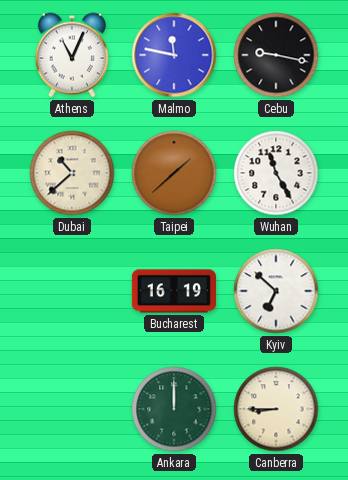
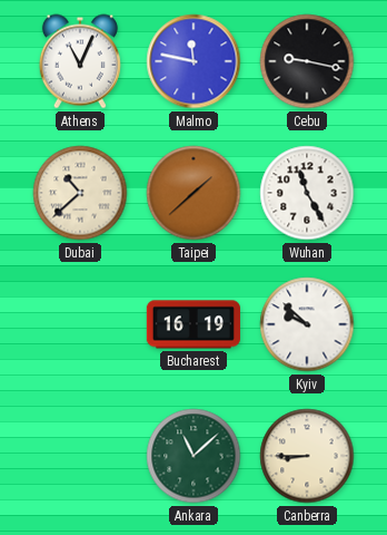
Kyiv: 6:52 -> 9:52
Ankara: 12:00 -> 11:08
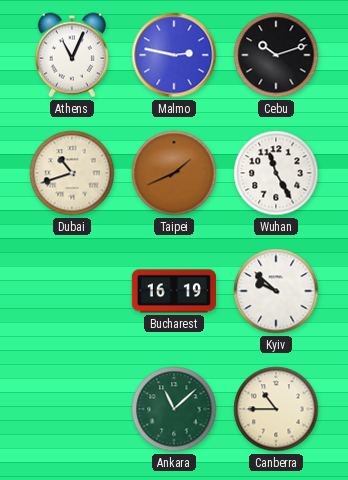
Malmo: 11:47 -> 2:47
Cebu: 9:17 -> 10:12
Dubai: 10:38 -> 10:42
Taipei: 1:38 -> 1:41
Canberra: 8:45 -> 10:45
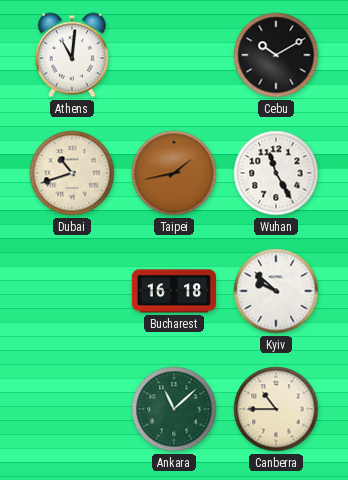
Athens: 11:04 -> 11:01
Malmo: 2:47 -> none
Cebu: 10:12 -> 10:10
Taipei: 1:41 -> 1:43
Bucharest: 16:19 -> 16:18
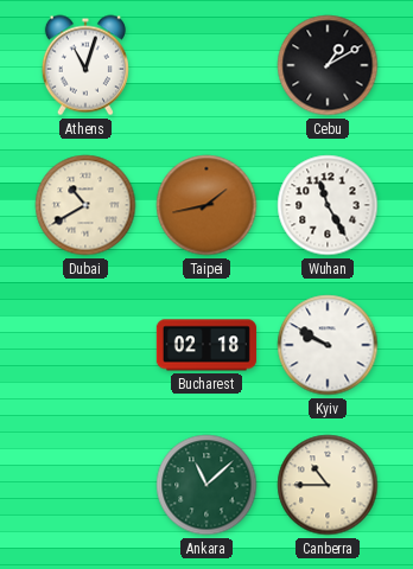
Athens: 11:01 -> 11:03
Cebu: 10:10 -> 1:10
Dubai: 10:42 -> 10:40
Bucharest: 16:18 -> 02:18
Kyiv: 9:52 -> 9:50
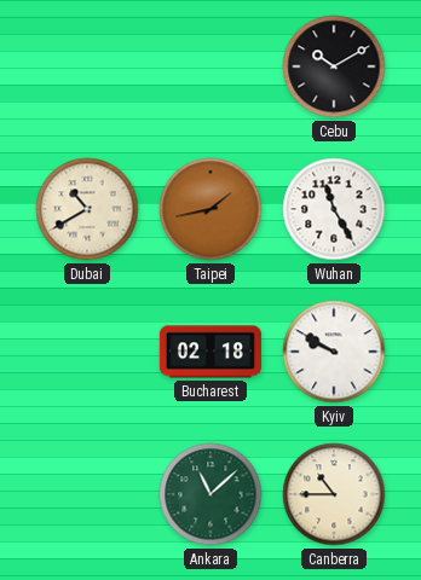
Athens: 11:03 -> none
Cebu: 1:10 -> 10:10
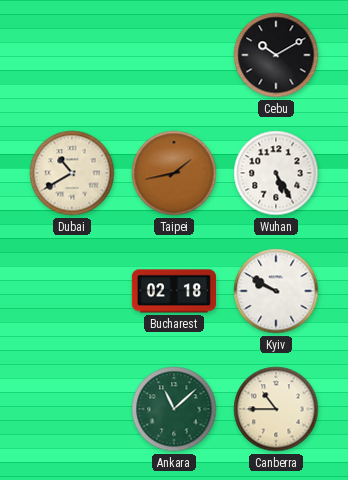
Wuhan: 11:25 -> 5:25
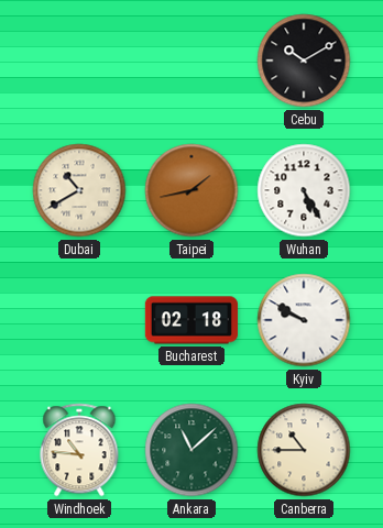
Windhoek: none -> 10:46
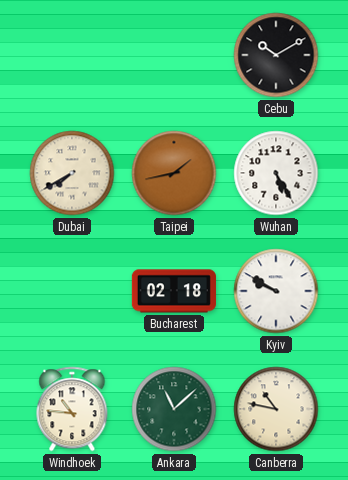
Dubai: 10:40 -> 7:40
Canberra: 10:45 -> 10:47
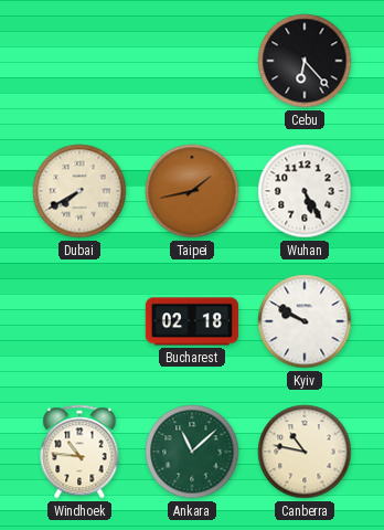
Cebu: 10:10 -> 6:23
